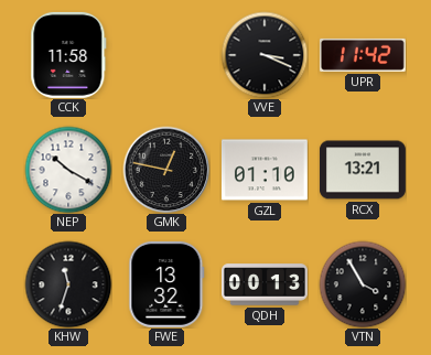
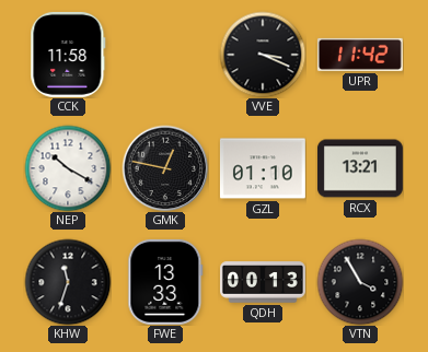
FWE: 13:32 -> 13:33
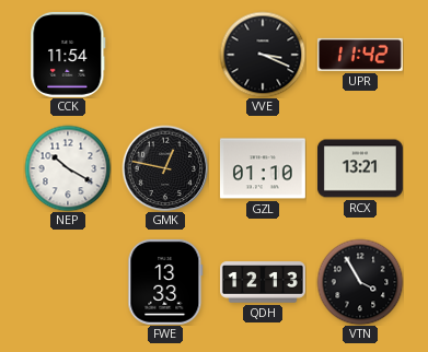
CCK: 11:58 -> 11:54
KHW: 11:33 -> none
QDH: 00:13 -> 12:13
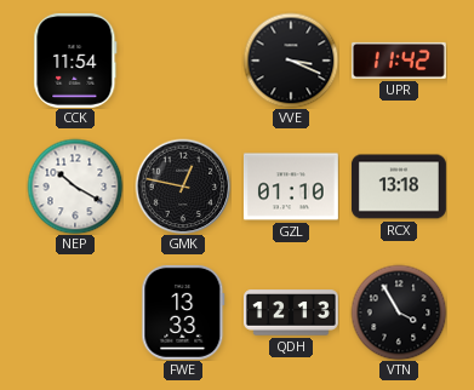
RCX: 13:21 -> 13:18
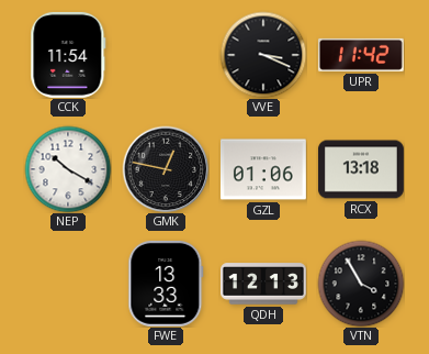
GZL: 01:10 -> 01:06
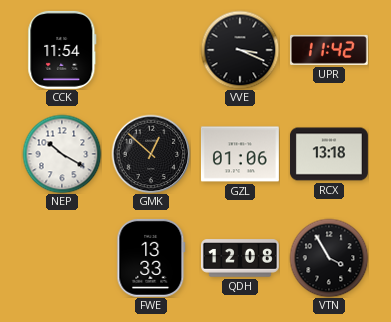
GMK: 12:47 -> 12:52
QDH: 12:13 -> 12:08
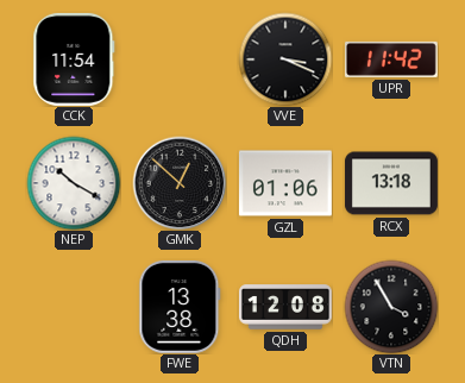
FWE: 13:33 -> 13:38
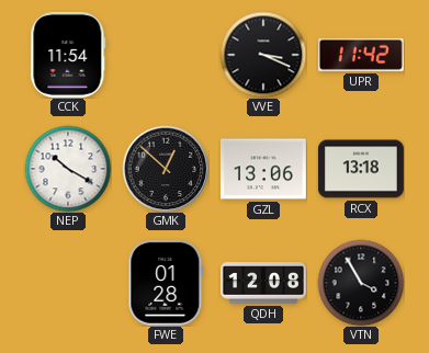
GZL: 01:06 -> 13:06
FWE: 13:38 -> 01:28
